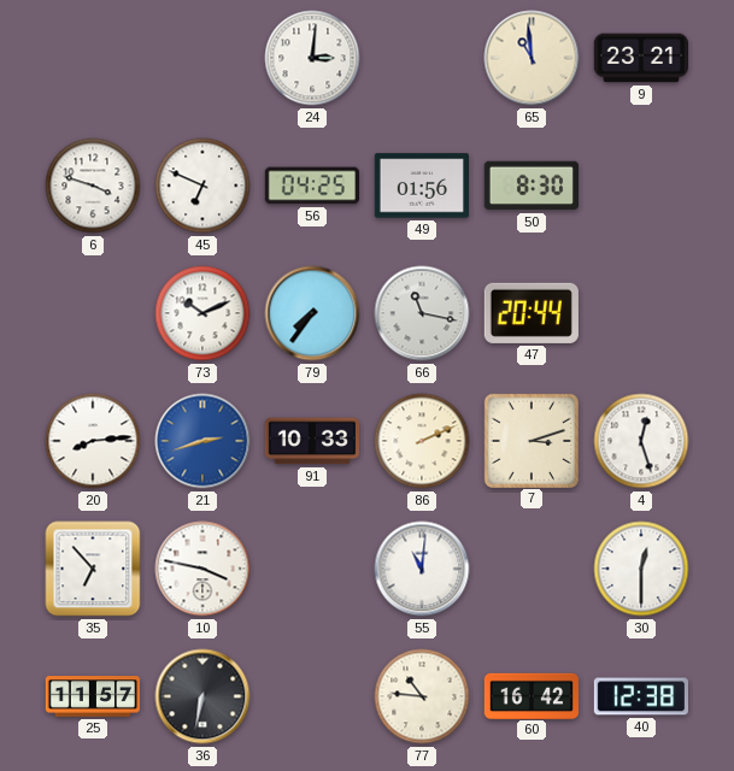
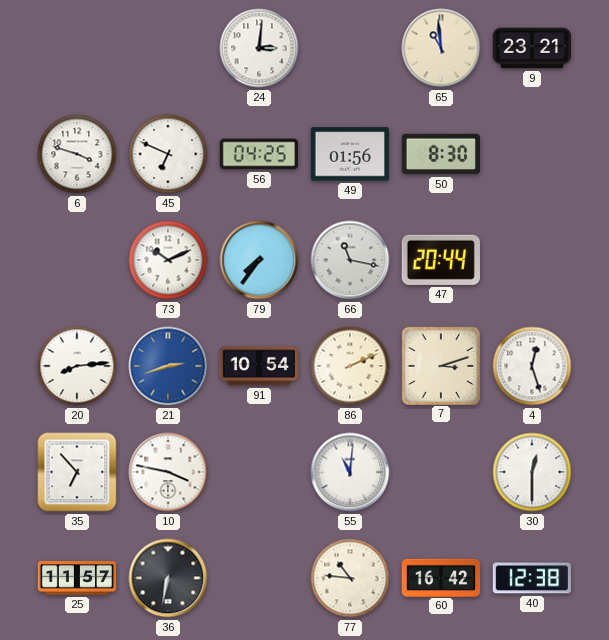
91: 10:33 -> 10:54
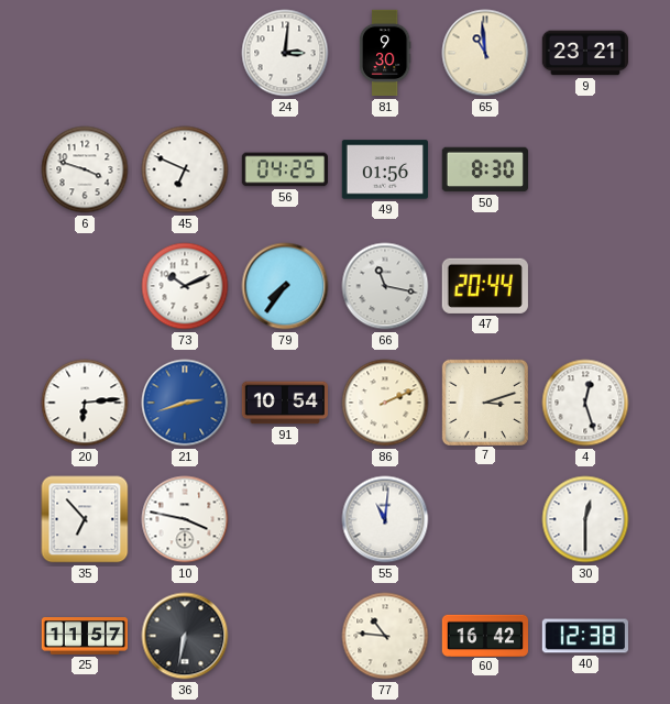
81: none -> 9:30
20: 8:14 -> 6:14
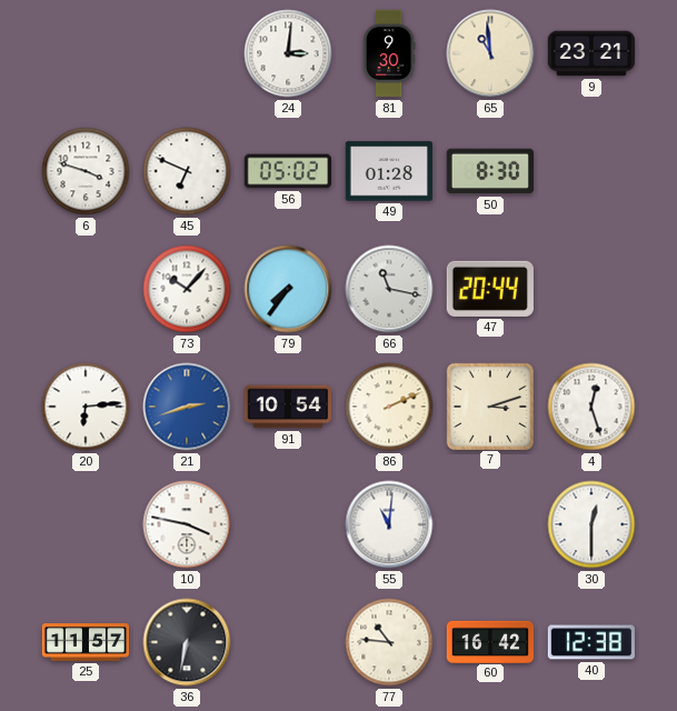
56: 04:25 -> 05:02
49: 01:56 -> 01:28
73: 10:11 -> 10:07
35: 6:53 -> none
